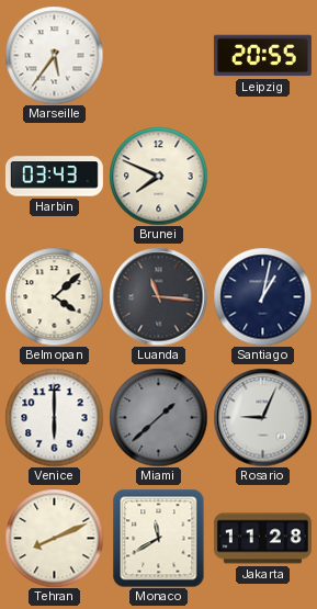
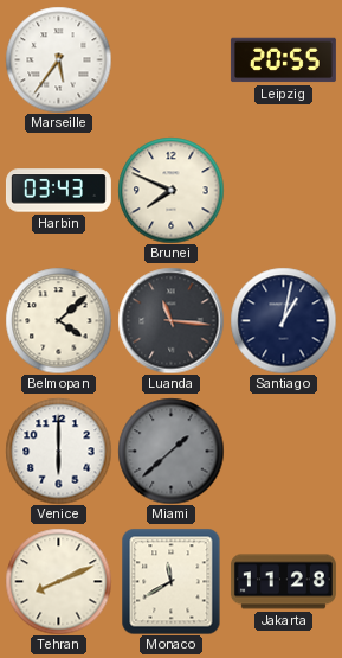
Rosario: 9:04 -> none
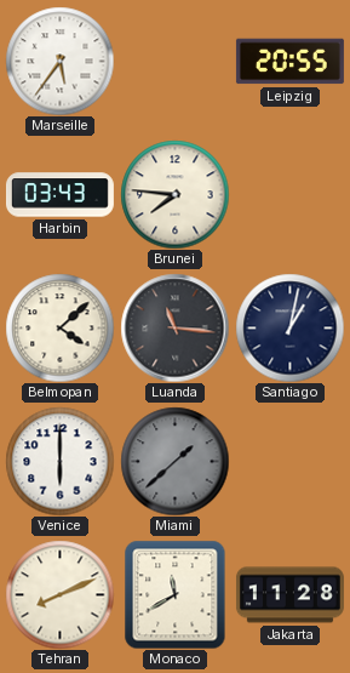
Brunei: 7:49 -> 7:46
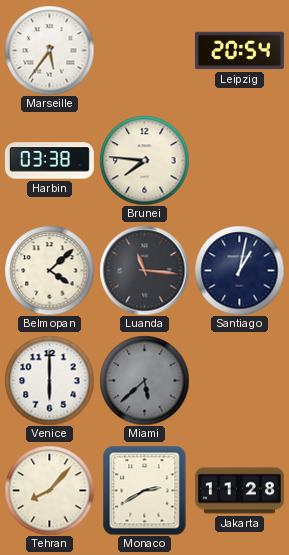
Leipzig: 20:55 -> 20:54
Harbin: 03:43 -> 03:38
Miami: 1:38 -> 5:38
Tehran: 8:11 -> 8:07
Monaco: 11:40 -> 2:40
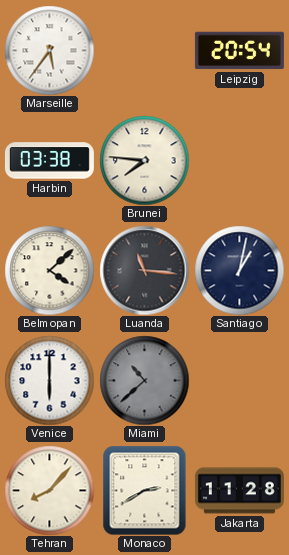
Miami: 5:38 -> 10:38
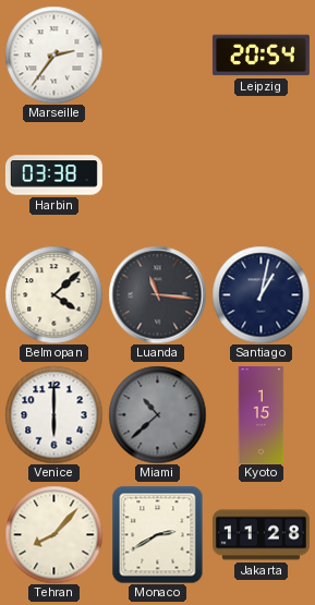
Marseille: 5:36 -> 2:36
Brunei: 7:46 -> none
Kyoto: none -> 1:15
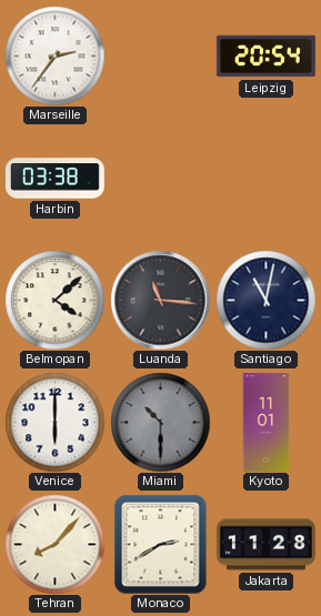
Santiago: 1:02 -> 11:02
Miami: 10:38 -> 10:30
Kyoto: 1:15 -> 11:01
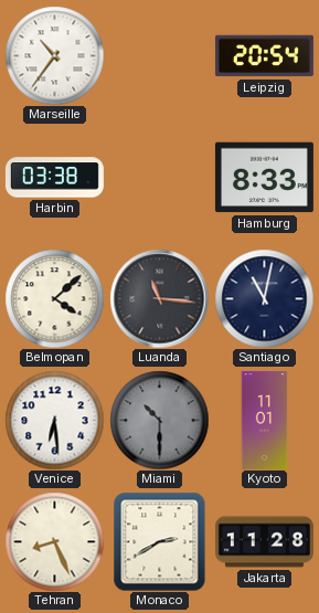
Marseille: 2:36 -> 10:36
Hamburg: none -> 8:33
Venice: 6:00 -> 6:29
Tehran: 8:07 -> 8:26
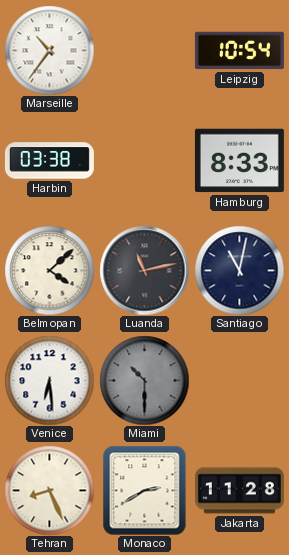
Leipzig: 20:54 -> 10:54
Luanda: 11:16 -> 11:13
Kyoto: 11:01 -> none
